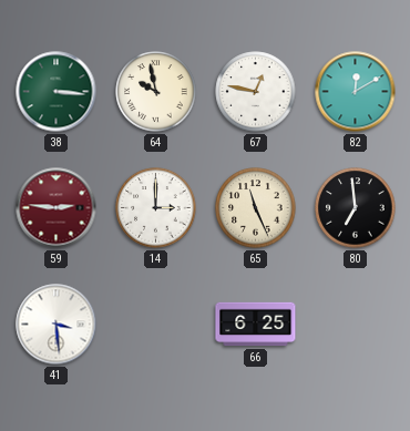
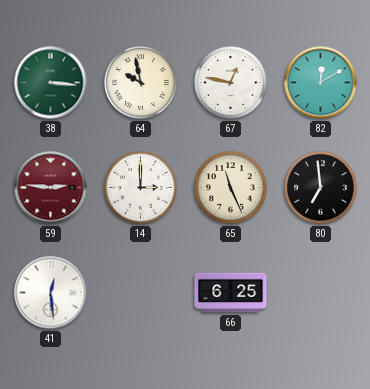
41: 3:29 -> 12:29
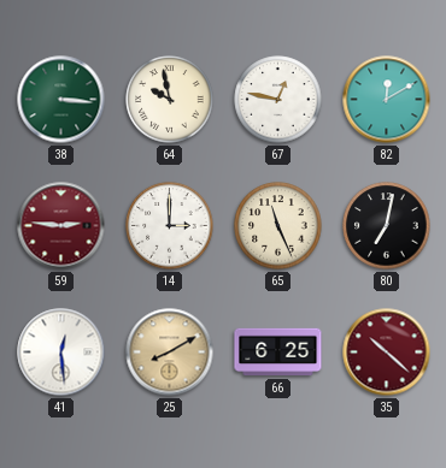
80: 6:59 -> 7:02
25: none -> 8:10
35: none -> 10:22
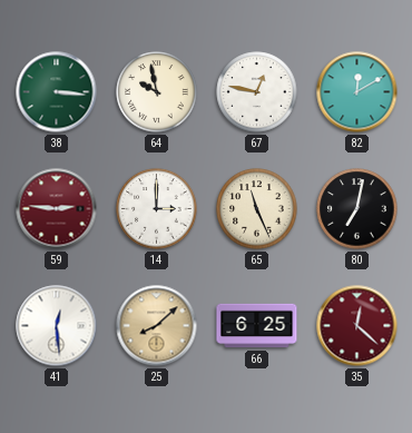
25: 8:10 -> 8:08
35: 10:22 -> 12:22
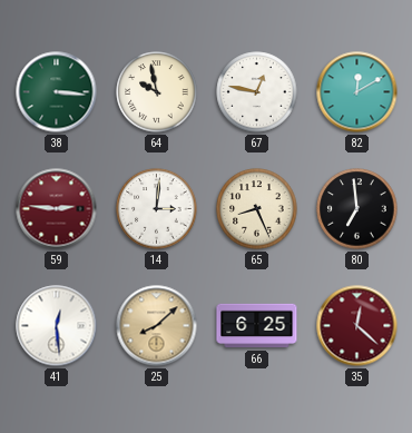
14: 3:00 -> 3:01
65: 11:26 -> 8:26
80: 7:02 -> 6:59
